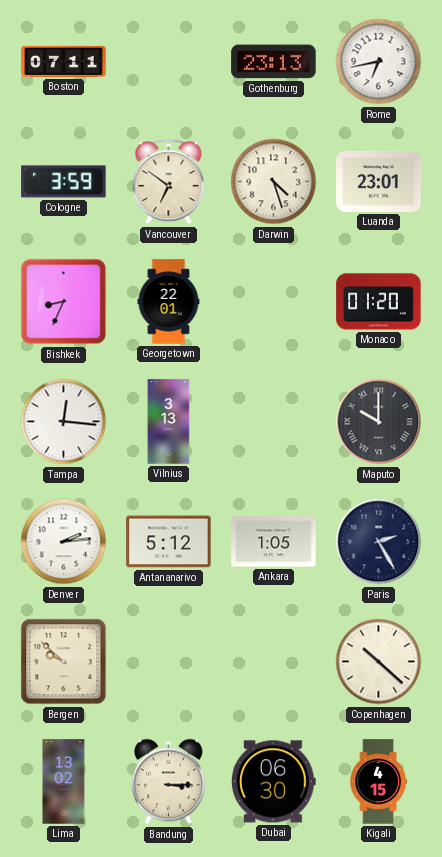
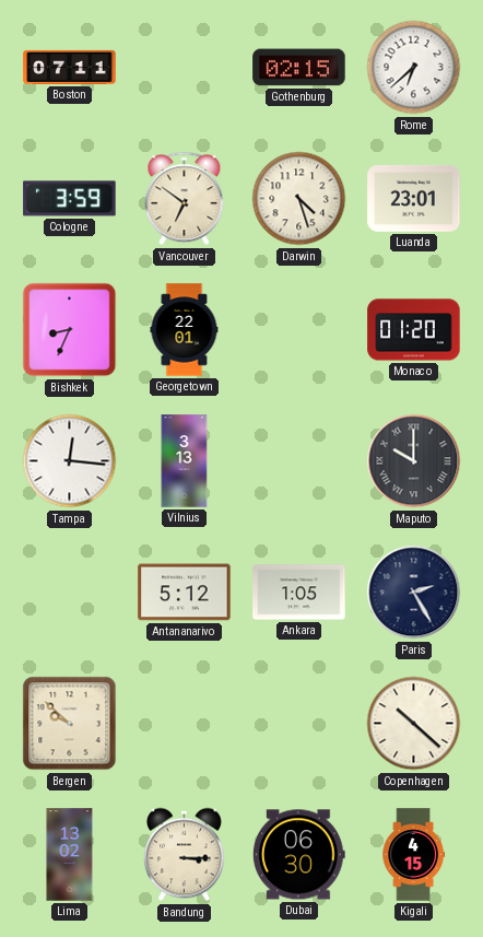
Gothenburg: 23:13 -> 02:15
Rome: 6:43 -> 6:38
Denver: 2:14 -> none
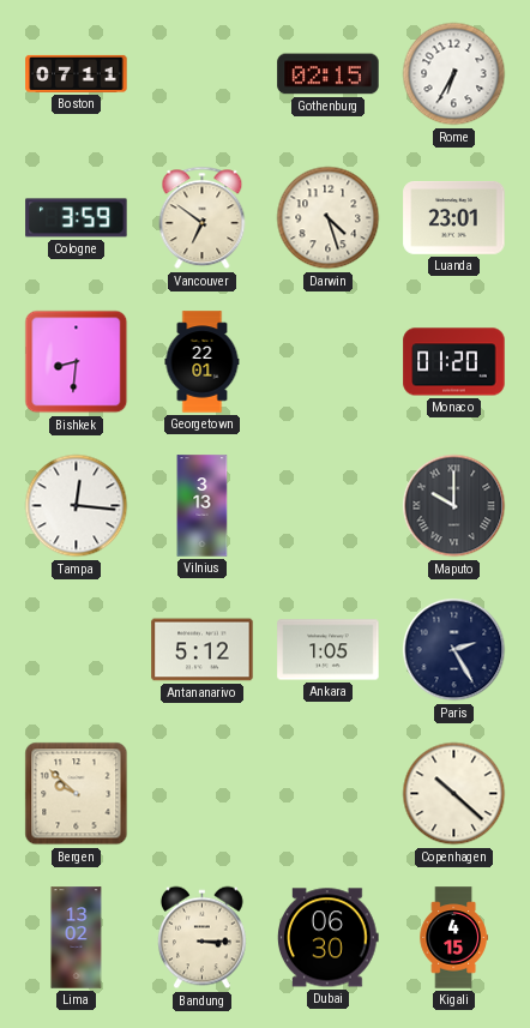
Rome: 6:38 -> 6:35
Bishkek: 8:34 -> 8:31
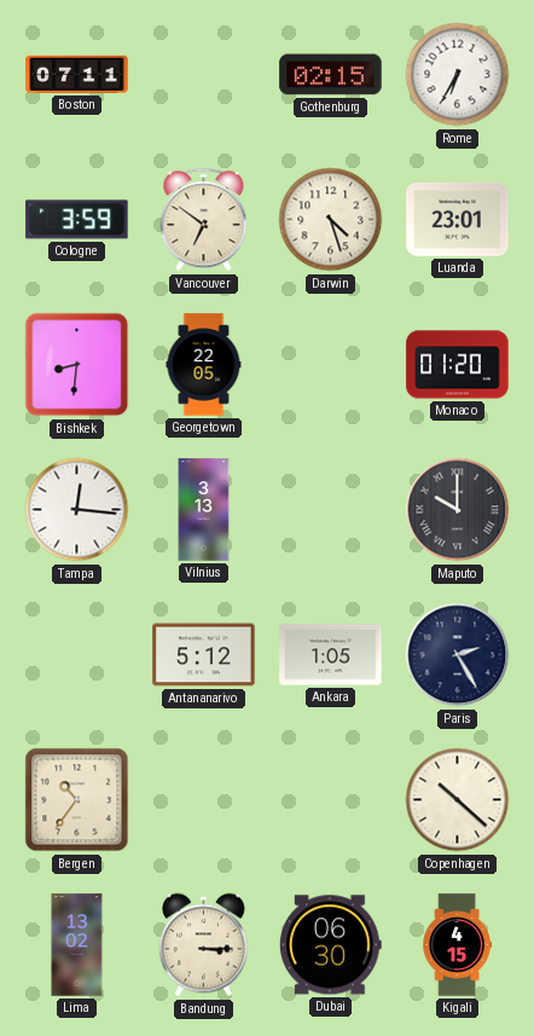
Georgetown: 22:01 -> 22:05
Bergen: 9:52 -> 10:36
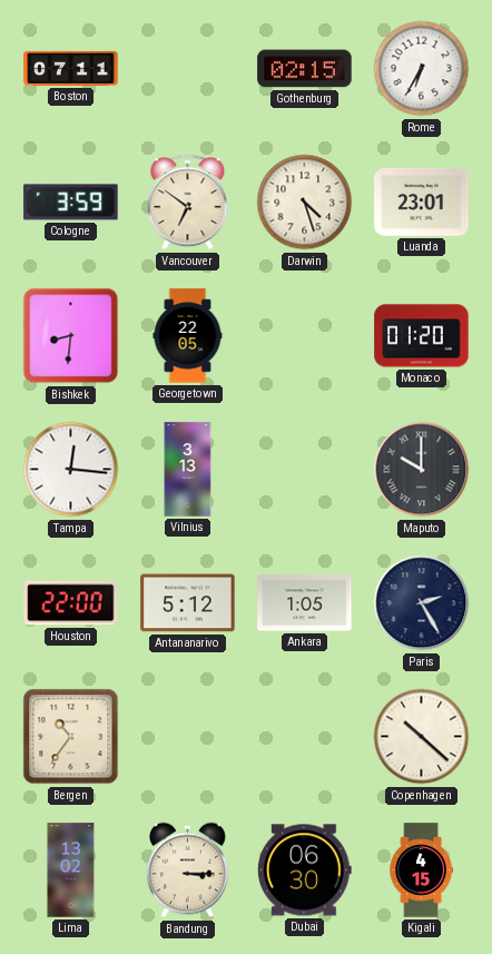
Houston: none -> 22:00
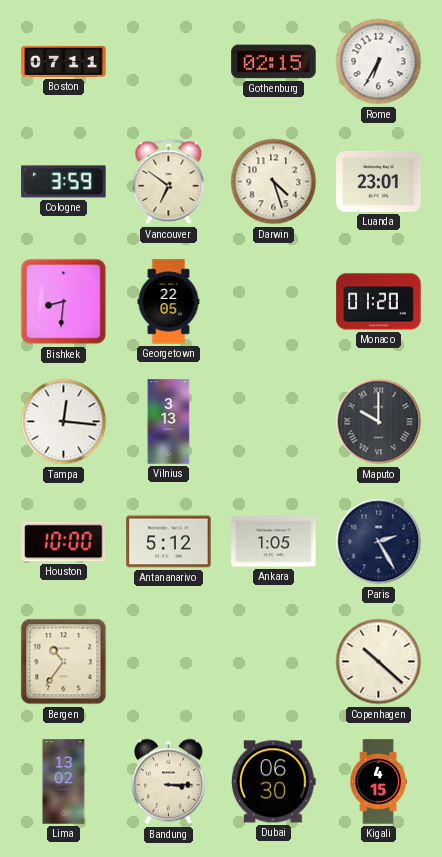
Houston: 22:00 -> 10:00
